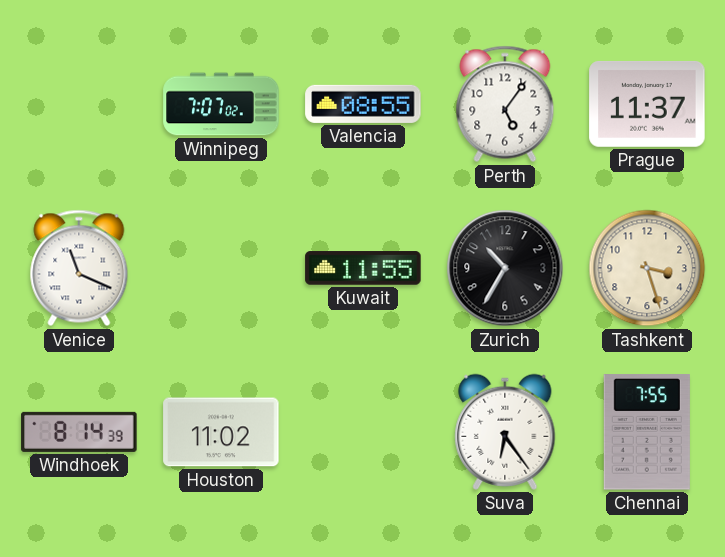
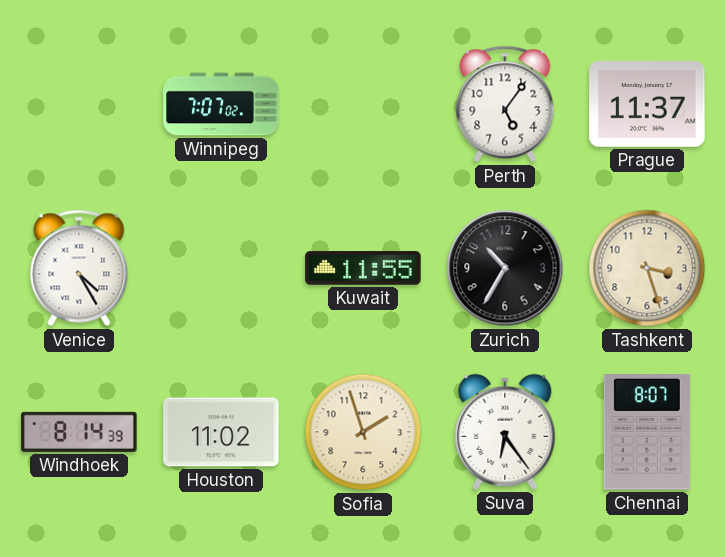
Valencia: 08:55 -> none
Venice: 11:19 -> 4:25
Sofia: none -> 1:57
Chennai: 7:55 -> 8:07
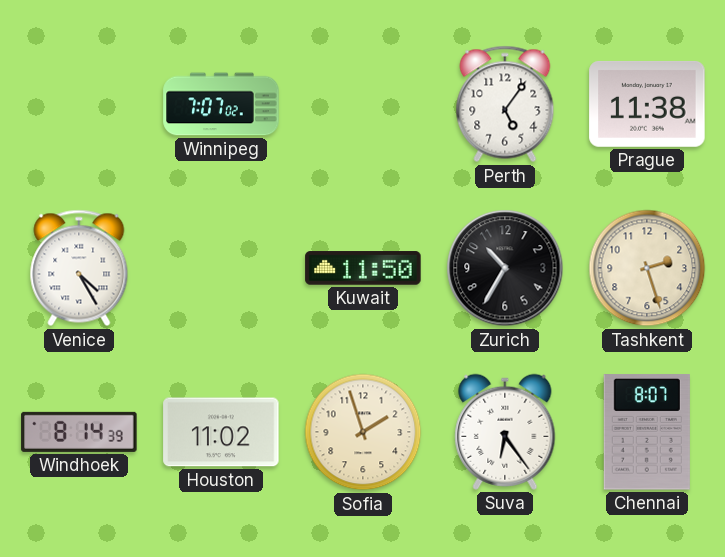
Prague: 11:37 -> 11:38
Kuwait: 11:55 -> 11:50
Tashkent: 3:27 -> 2:27
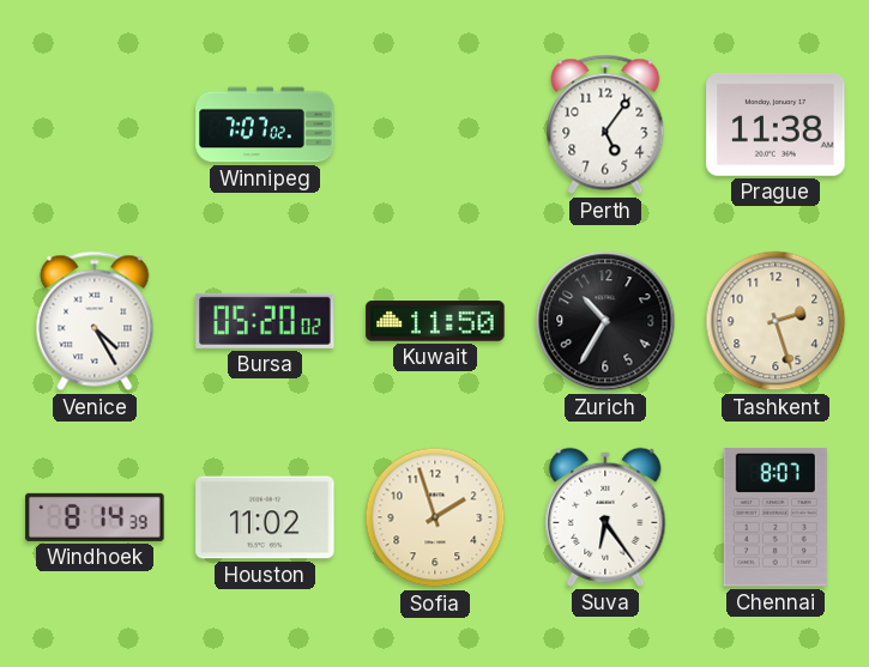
Bursa: none -> 05:20
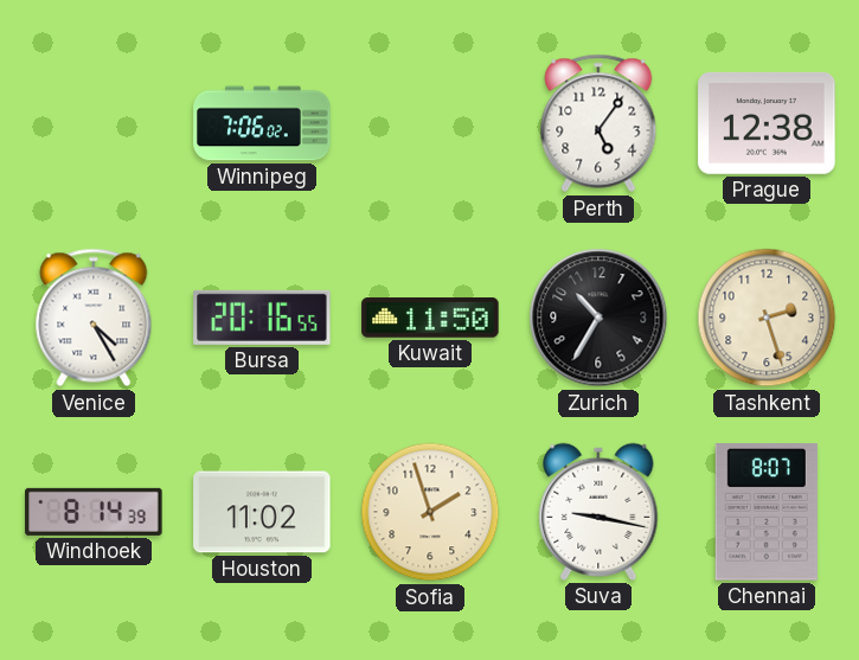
Winnipeg: 7:07 -> 7:06
Prague: 11:38 -> 12:38
Bursa: 05:20 -> 20:16
Suva: 6:24 -> 9:17
